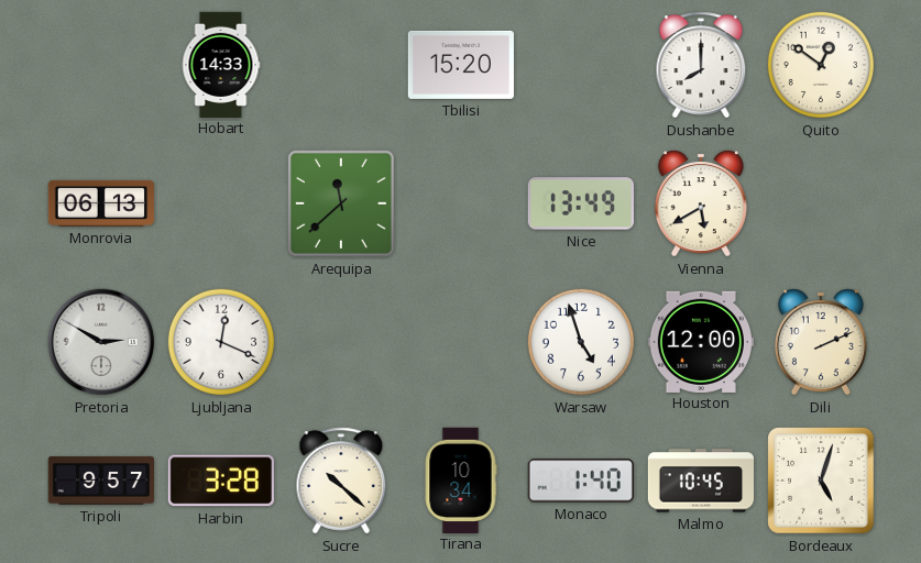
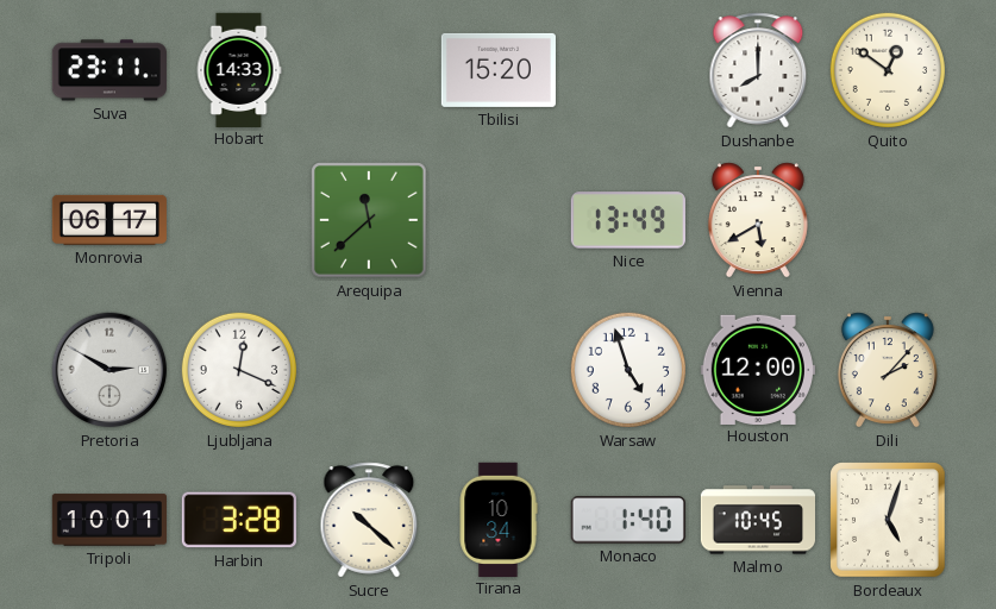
Suva: none -> 23:11
Monrovia: 06:13 -> 06:17
Dili: 2:11 -> 2:07
Tripoli: 9:57 -> 10:01
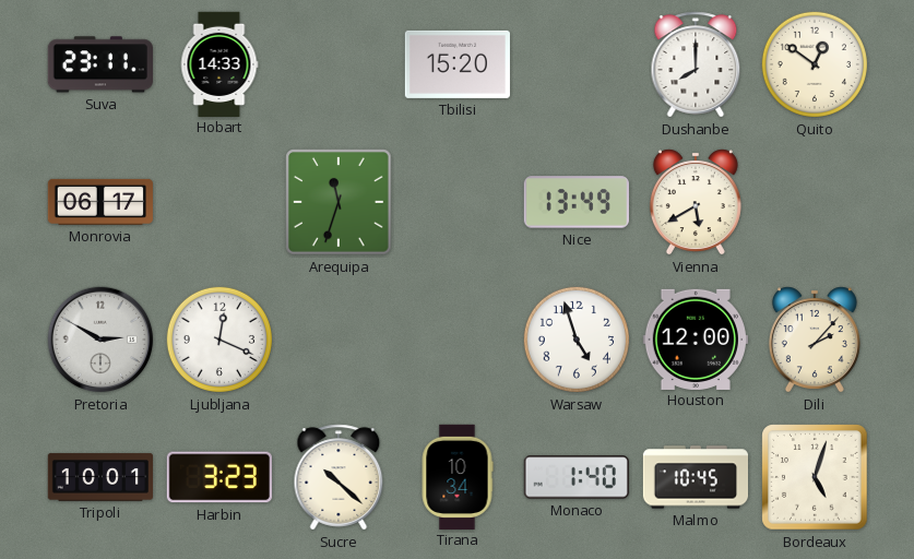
Arequipa: 11:38 -> 11:33
Harbin: 3:28 -> 3:23
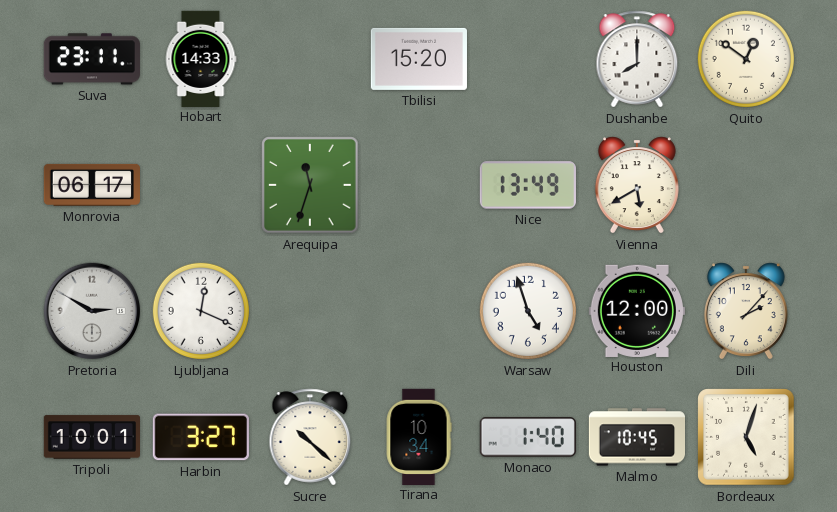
Harbin: 3:23 -> 3:27
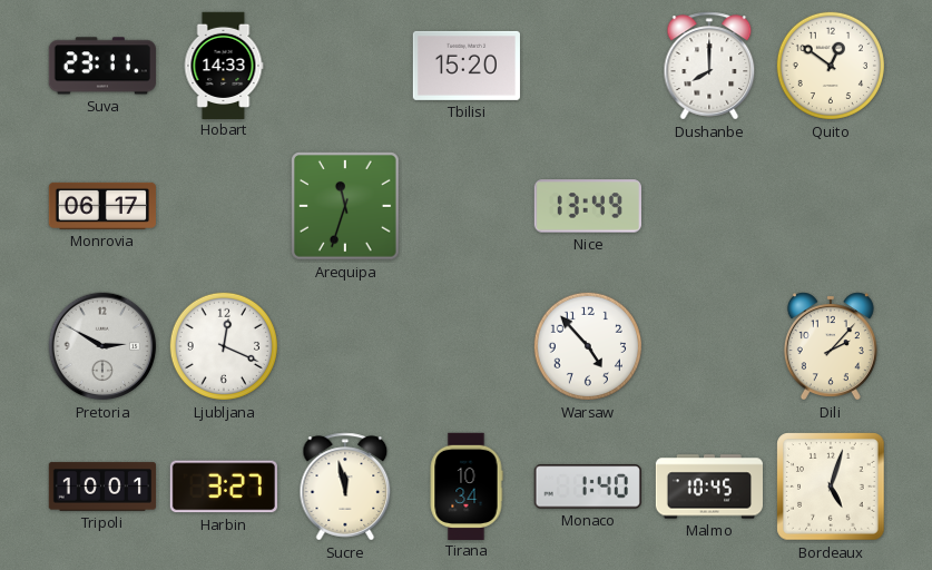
Vienna: 5:40 -> none
Warsaw: 4:57 -> 4:53
Houston: 12:00 -> none
Sucre: 10:22 -> 11:58
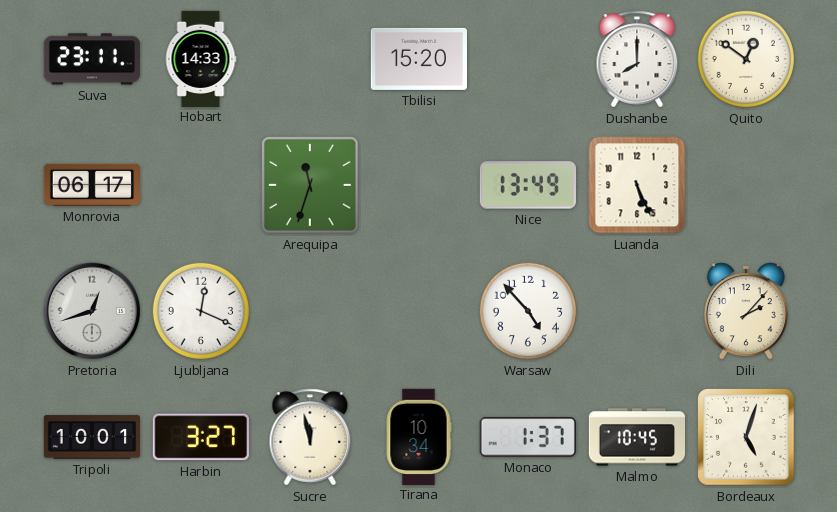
Luanda: none -> 5:26
Pretoria: 2:50 -> 12:42
Monaco: 1:40 -> 1:37
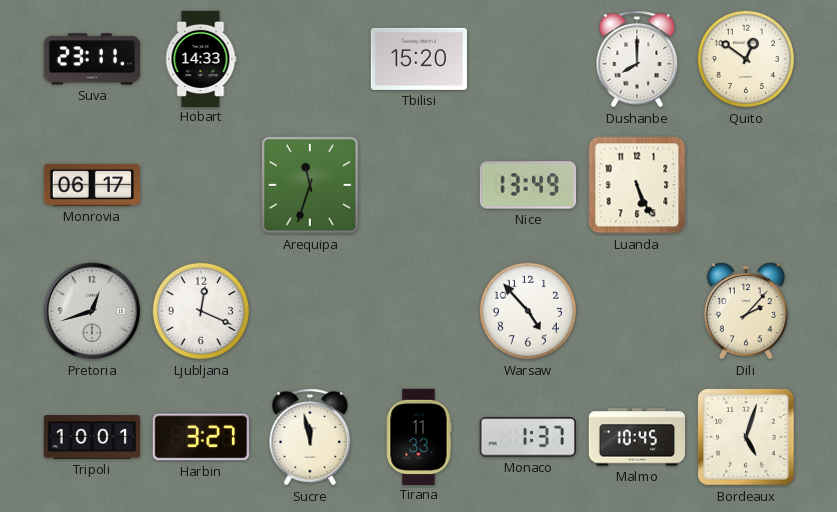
Tirana: 10:34 -> 11:33
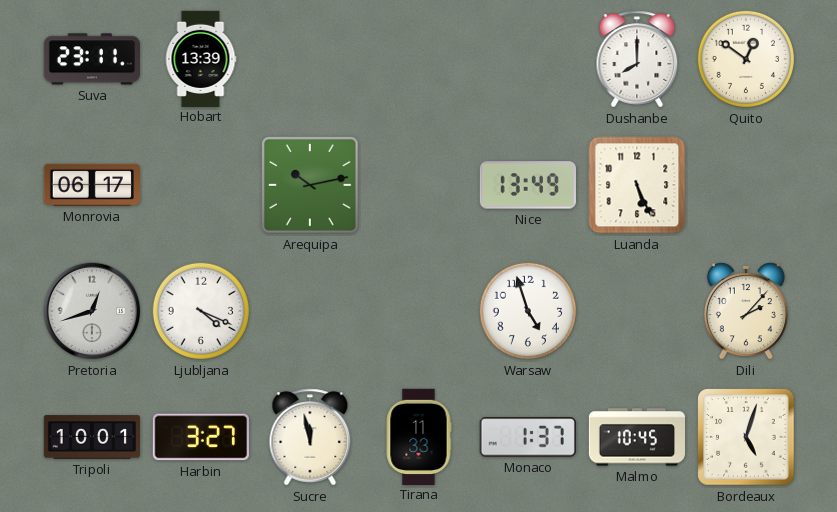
Hobart: 14:33 -> 13:39
Tbilisi: 15:20 -> none
Arequipa: 11:33 -> 10:13
Ljubljana: 12:19 -> 4:19
Warsaw: 4:53 -> 4:57
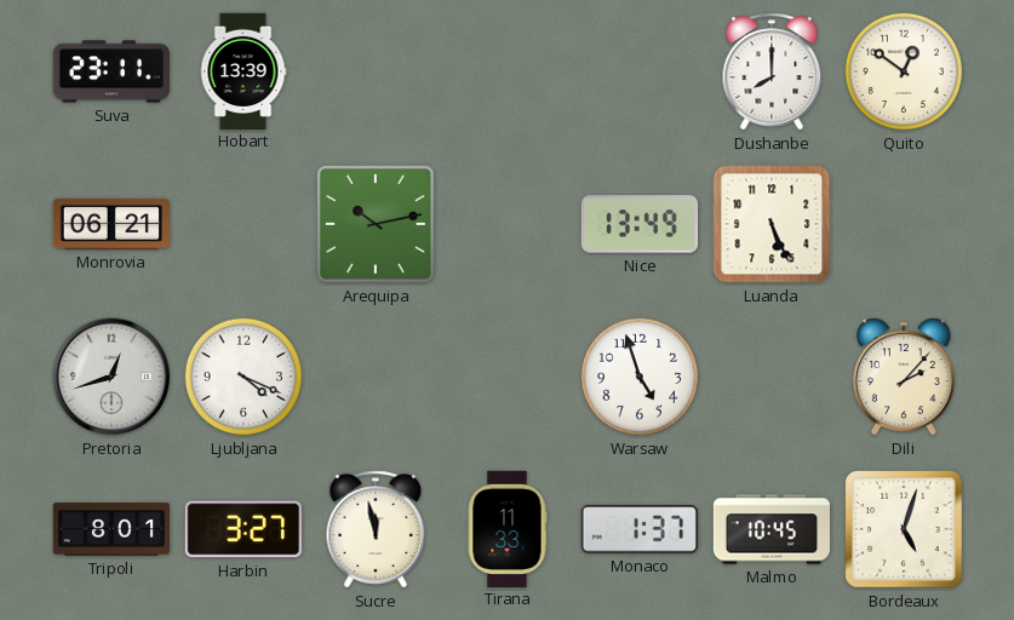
Monrovia: 06:17 -> 06:21
Tripoli: 10:01 -> 8:01
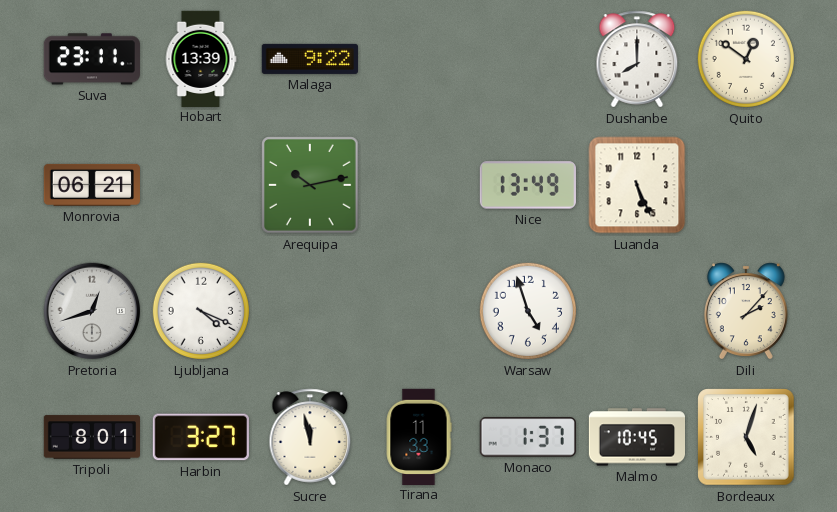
Malaga: none -> 9:22
